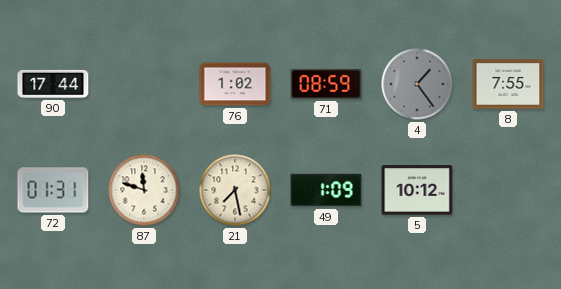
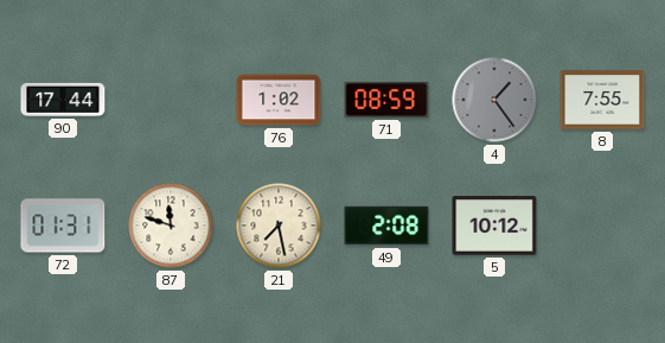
49: 1:09 -> 2:08
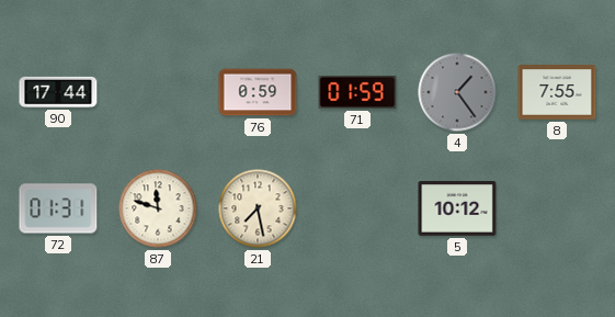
76: 1:02 -> 0:59
71: 08:59 -> 01:59
49: 2:08 -> none
